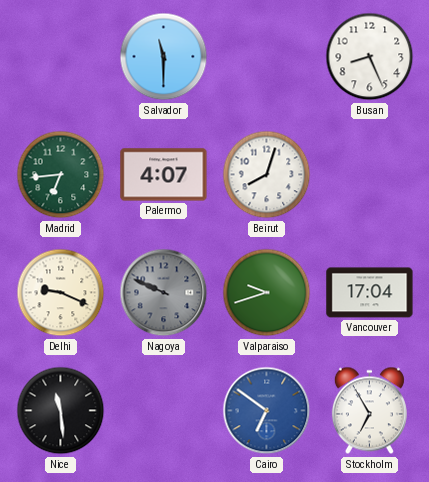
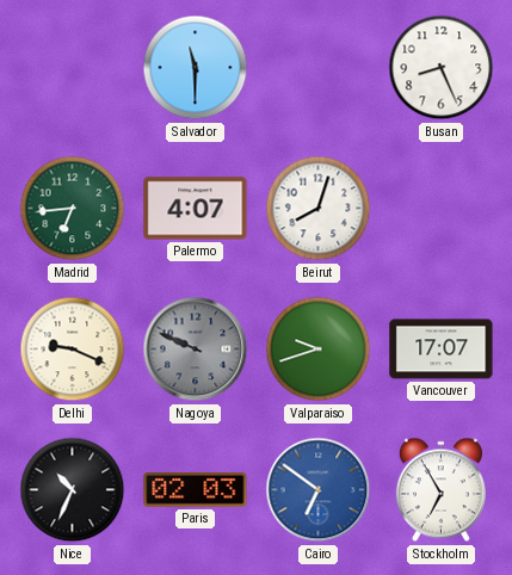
Vancouver: 17:04 -> 17:07
Nice: 11:29 -> 10:34
Paris: none -> 02:03
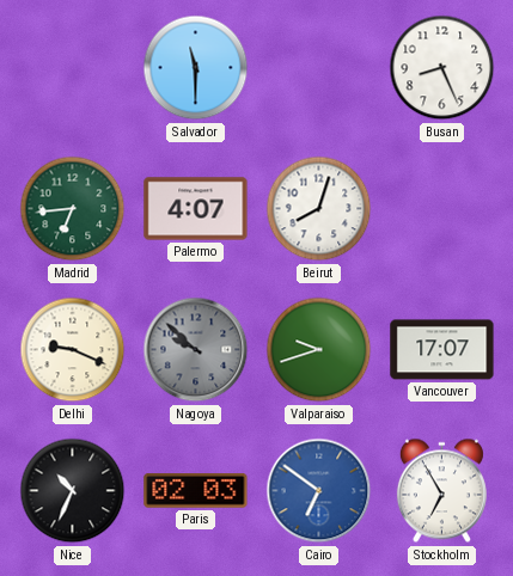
Nagoya: 9:49 -> 9:52
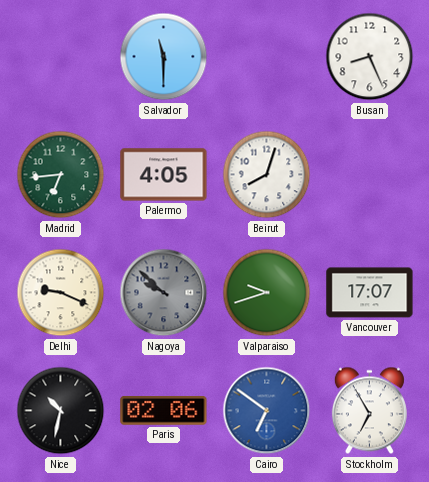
Palermo: 4:07 -> 4:05
Nice: 10:34 -> 10:32
Paris: 02:03 -> 02:06
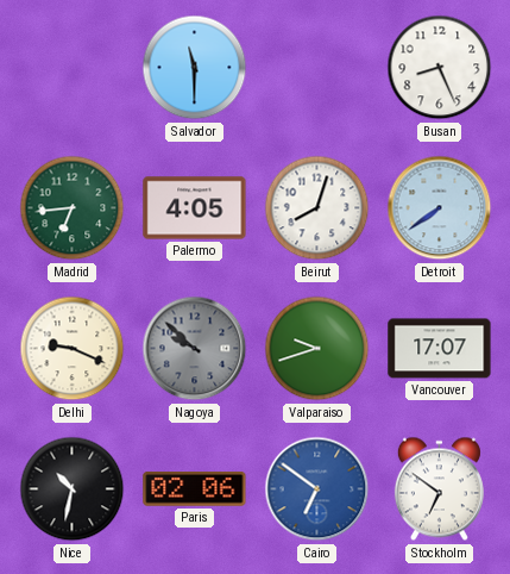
Detroit: none -> 7:39
Stockholm: 6:55 -> 6:51
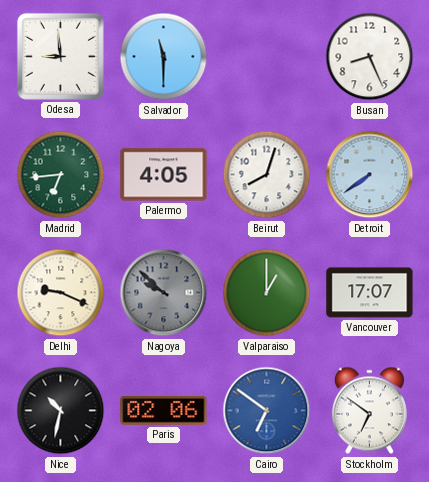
Odesa: none -> 8:59
Valparaiso: 9:42 -> 1:00
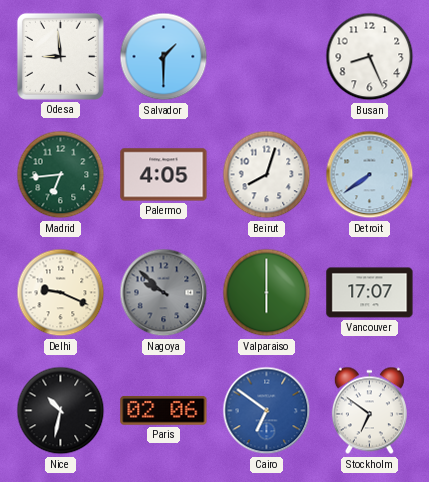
Salvador: 11:30 -> 1:30
Valparaiso: 1:00 -> 6:00
